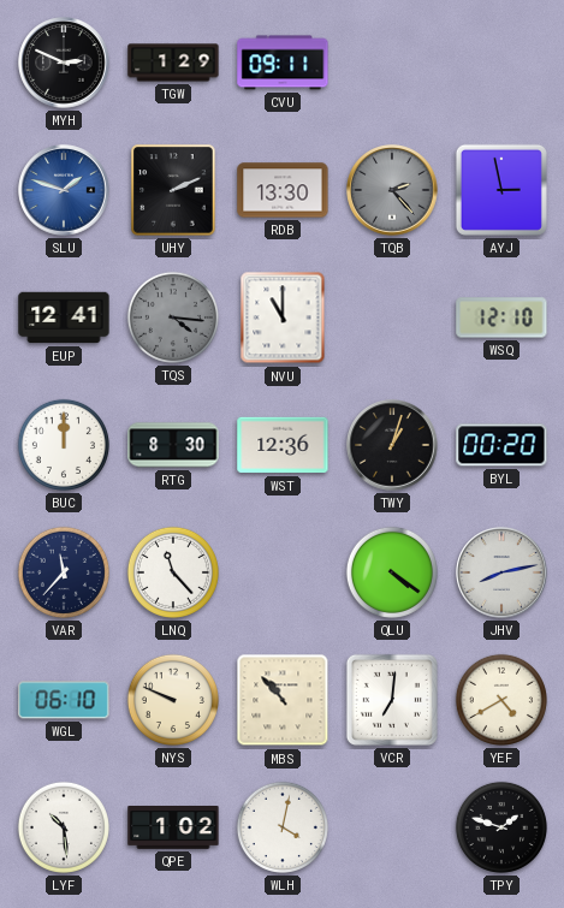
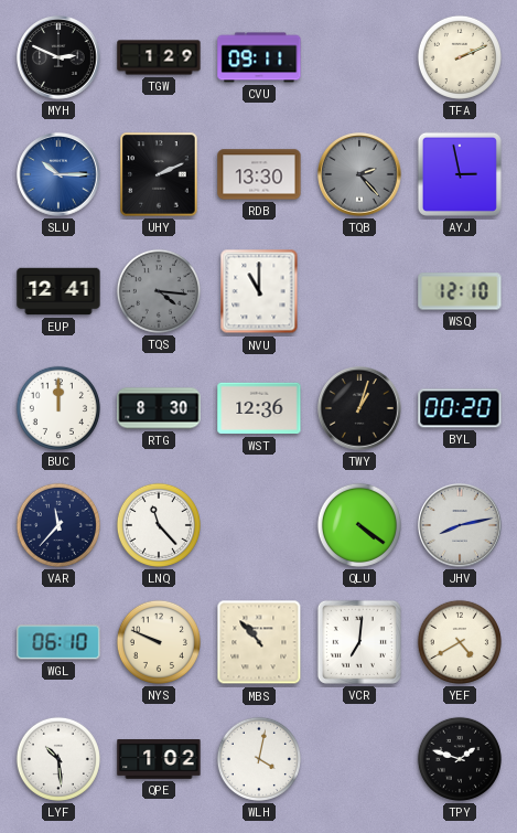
TFA: none -> 2:11
SLU: 1:48 -> 10:15
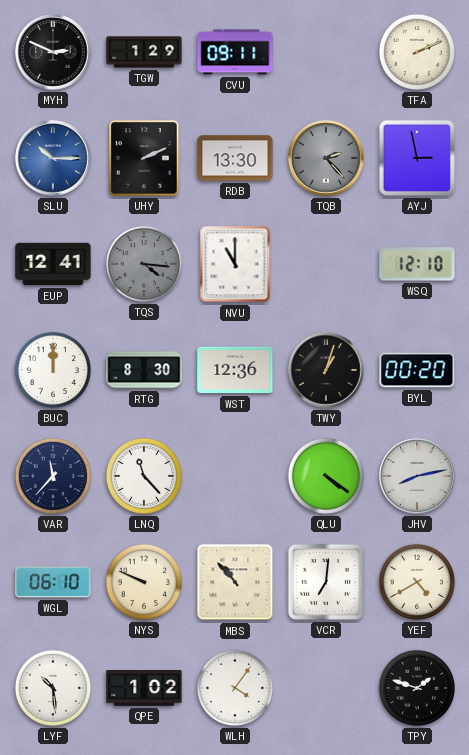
WLH: 4:02 -> 4:06
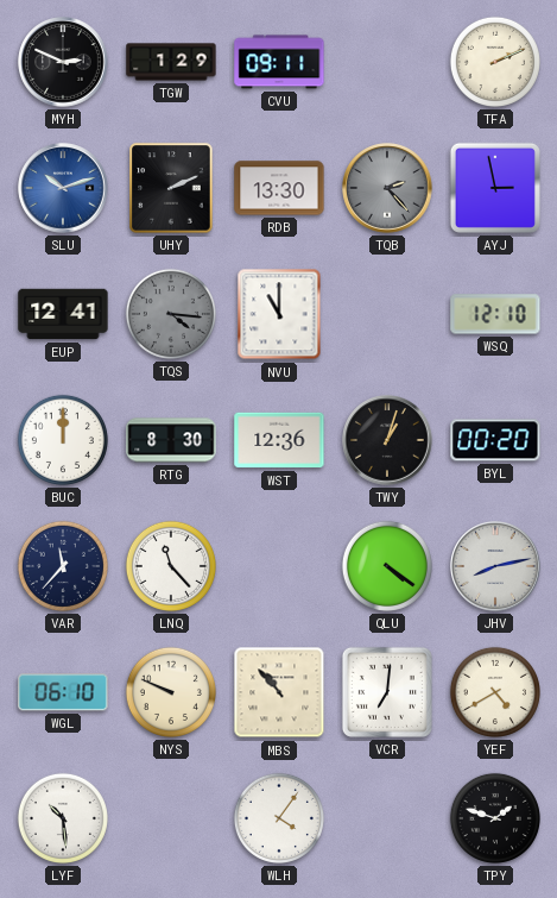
SLU: 10:15 -> 10:12
QPE: 1:02 -> none
